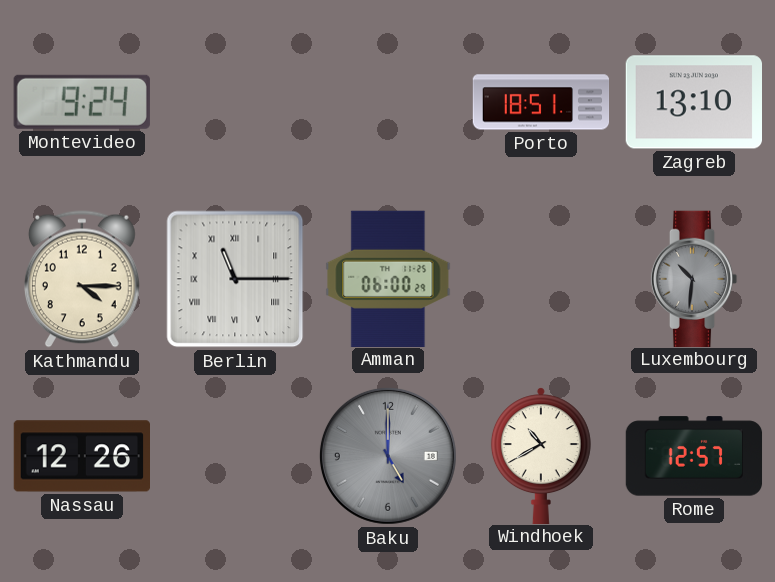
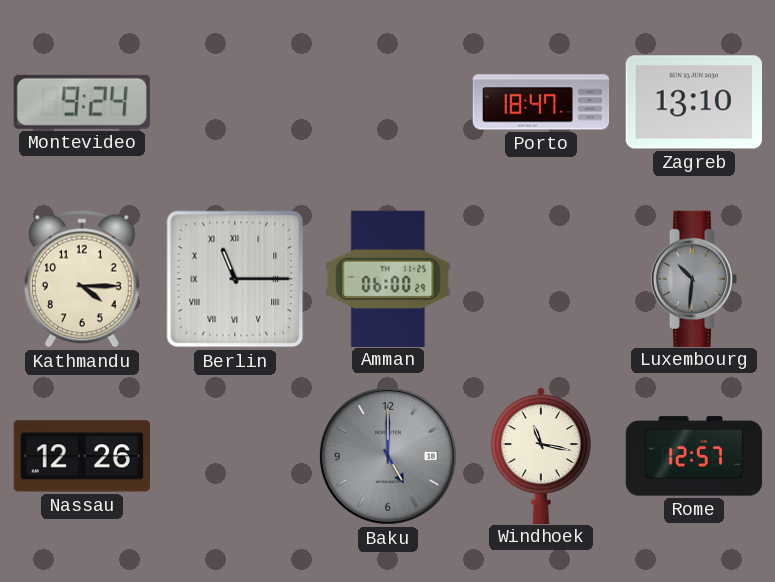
Porto: 18:51 -> 18:47
Windhoek: 10:40 -> 11:17
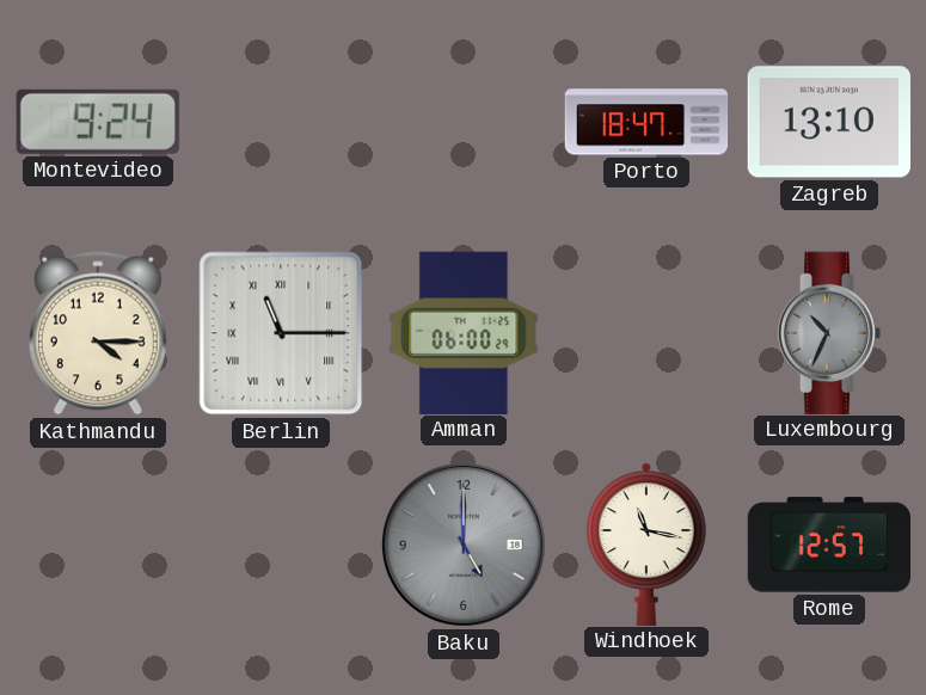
Luxembourg: 10:31 -> 10:34
Nassau: 12:26 -> none
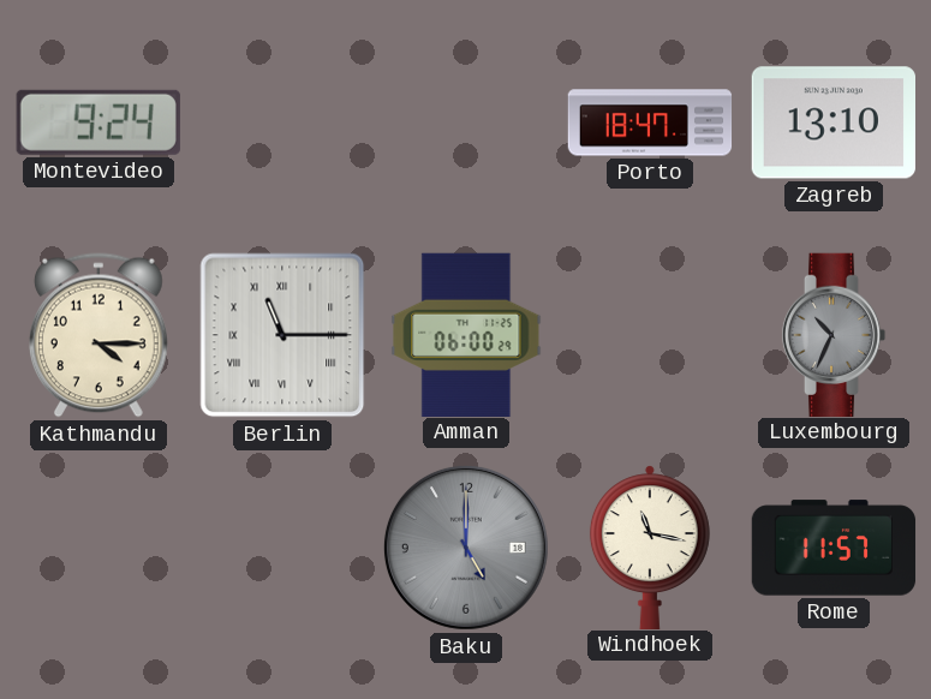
Rome: 12:57 -> 11:57
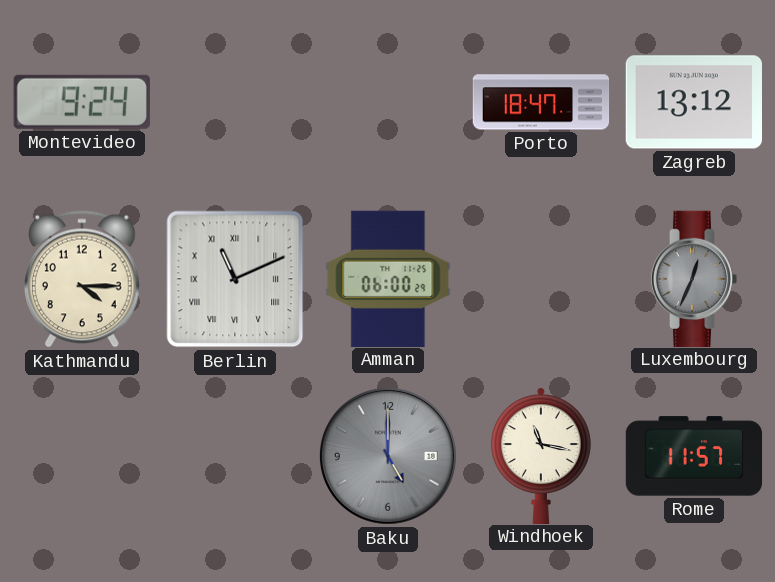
Zagreb: 13:10 -> 13:12
Berlin: 11:15 -> 11:11
Luxembourg: 10:34 -> 12:34
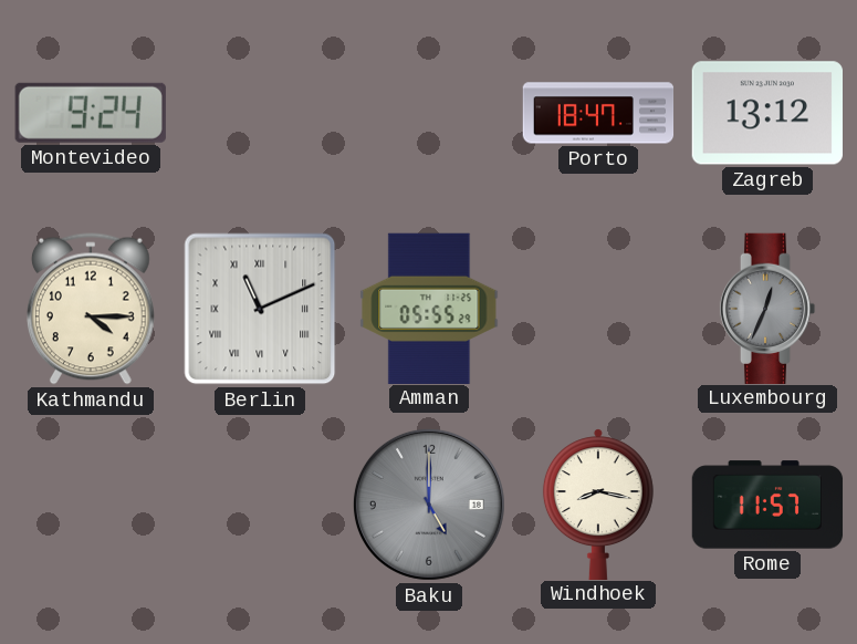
Amman: 06:00 -> 05:55
Windhoek: 11:17 -> 8:17
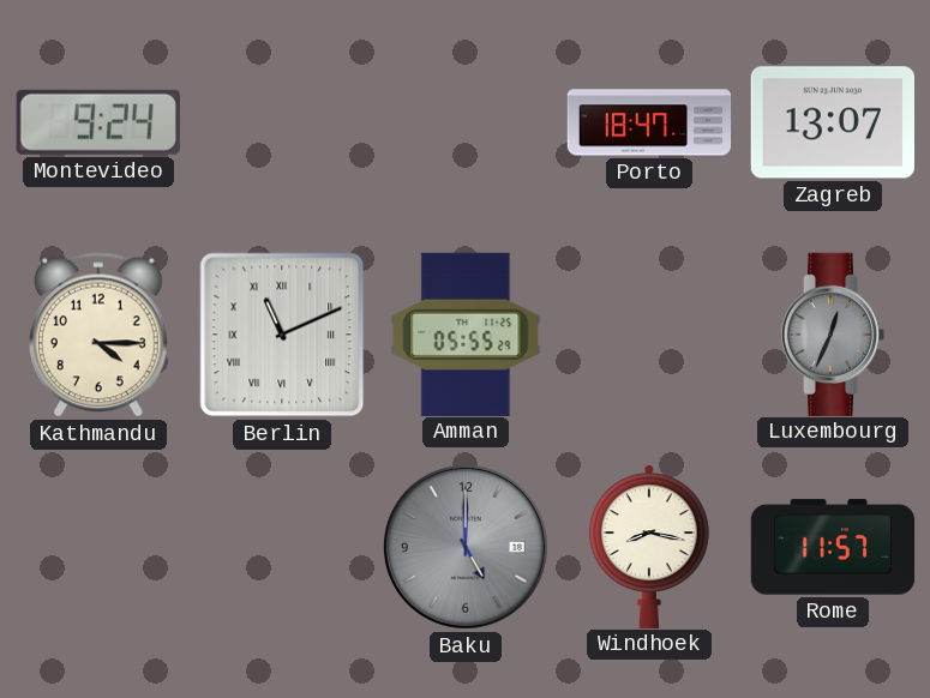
Zagreb: 13:12 -> 13:07
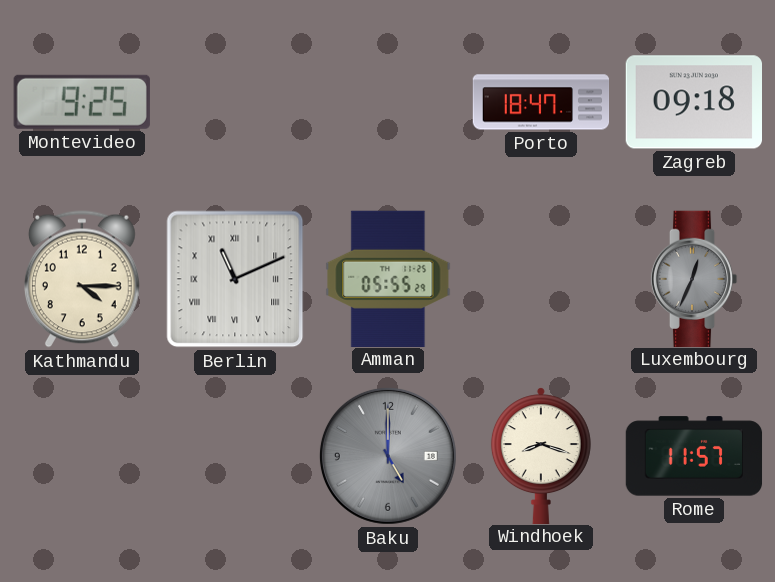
Montevideo: 9:24 -> 9:25
Zagreb: 13:07 -> 09:18
Windhoek: 8:17 -> 8:18
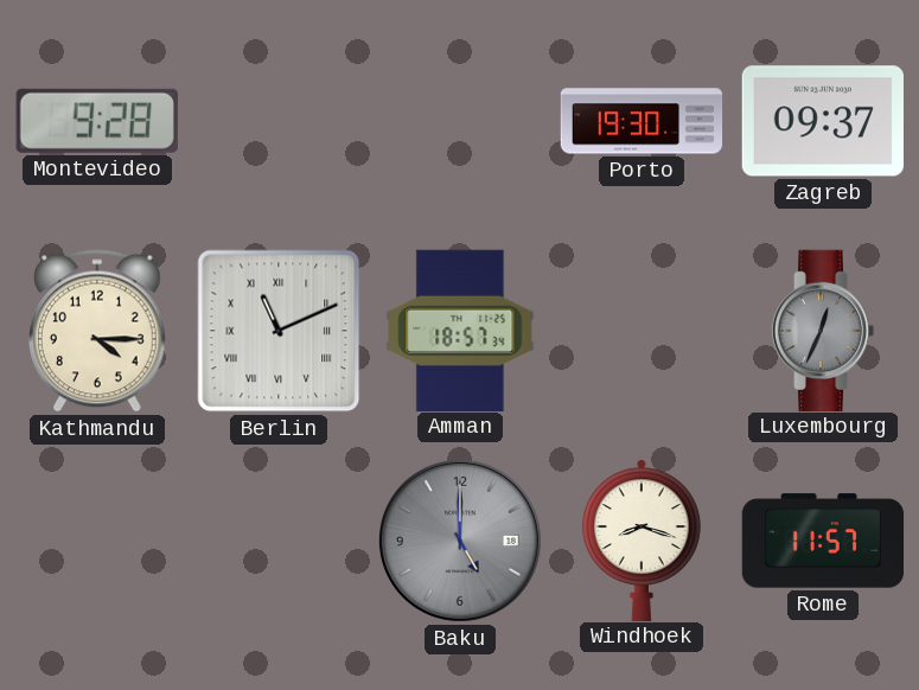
Montevideo: 9:25 -> 9:28
Porto: 18:47 -> 19:30
Zagreb: 09:18 -> 09:37
Amman: 05:55 -> 18:57
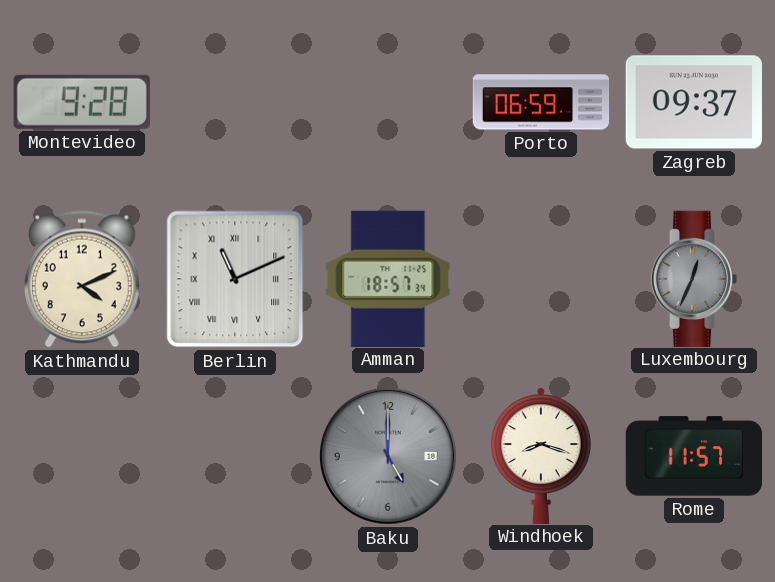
Porto: 19:30 -> 06:59
Kathmandu: 4:15 -> 4:11
